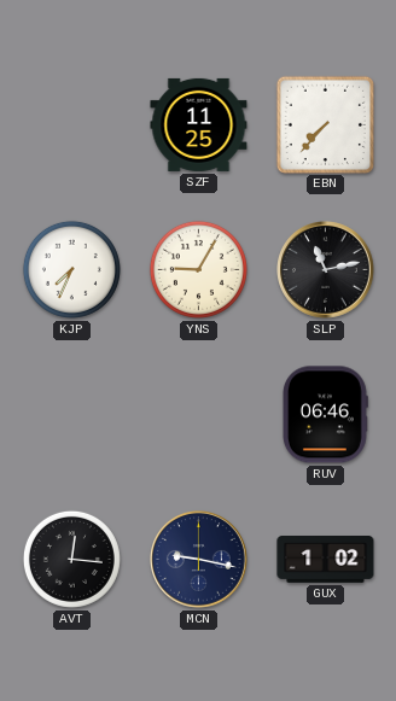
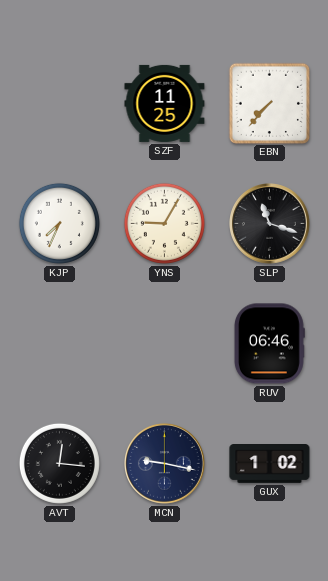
SLP: 11:13 -> 11:18
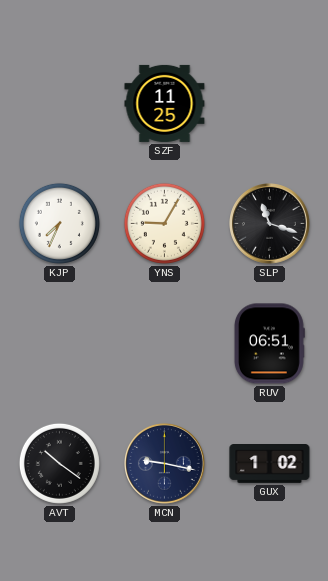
EBN: 7:37 -> none
RUV: 06:46 -> 06:51
AVT: 12:16 -> 10:21
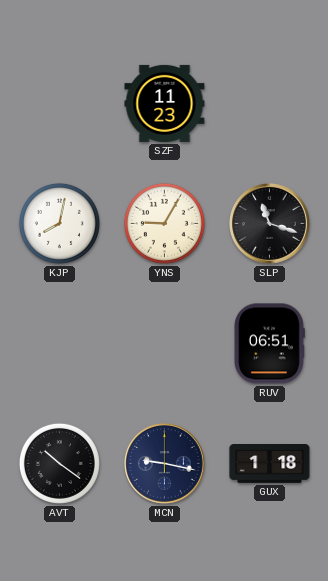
SZF: 11:25 -> 11:23
KJP: 7:34 -> 8:02
GUX: 1:02 -> 1:18
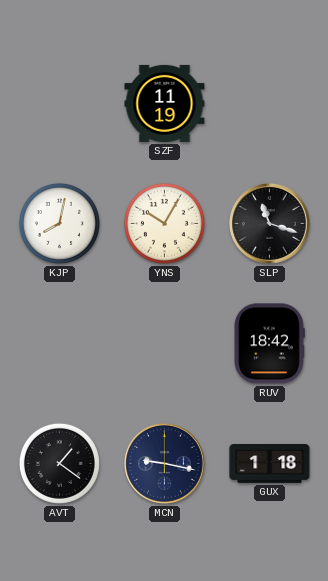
SZF: 11:23 -> 11:19
YNS: 9:05 -> 10:05
RUV: 06:51 -> 18:42
AVT: 10:21 -> 1:21
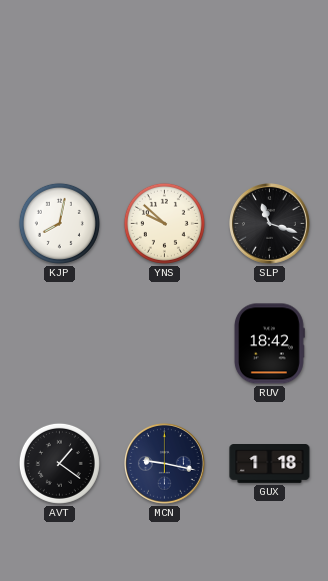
SZF: 11:19 -> none
YNS: 10:05 -> 9:52
